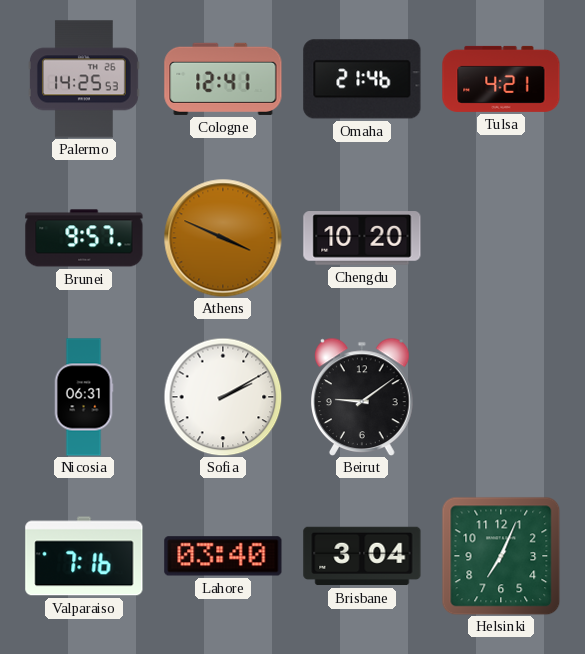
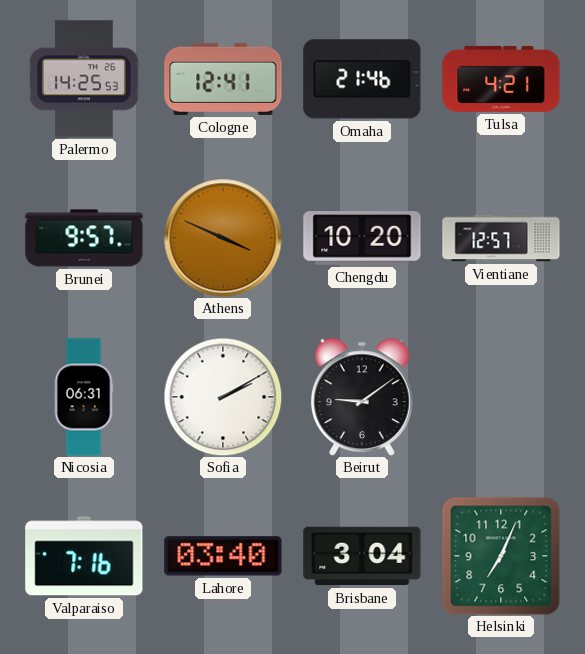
Vientiane: none -> 12:57
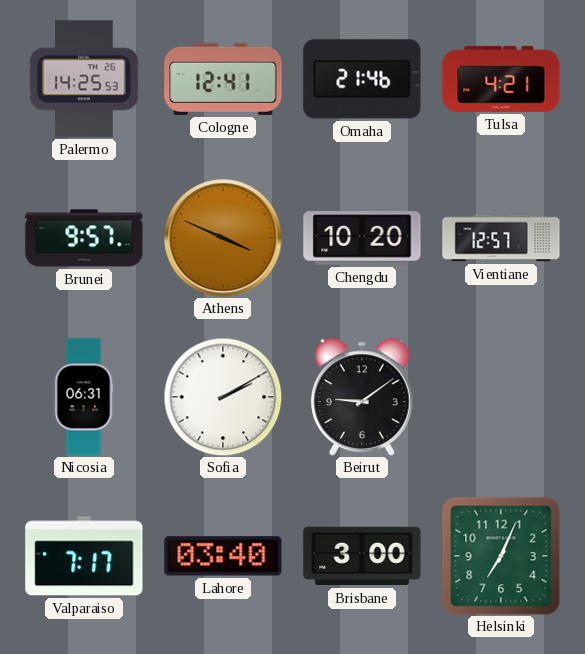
Valparaiso: 7:16 -> 7:17
Brisbane: 3:04 -> 3:00
